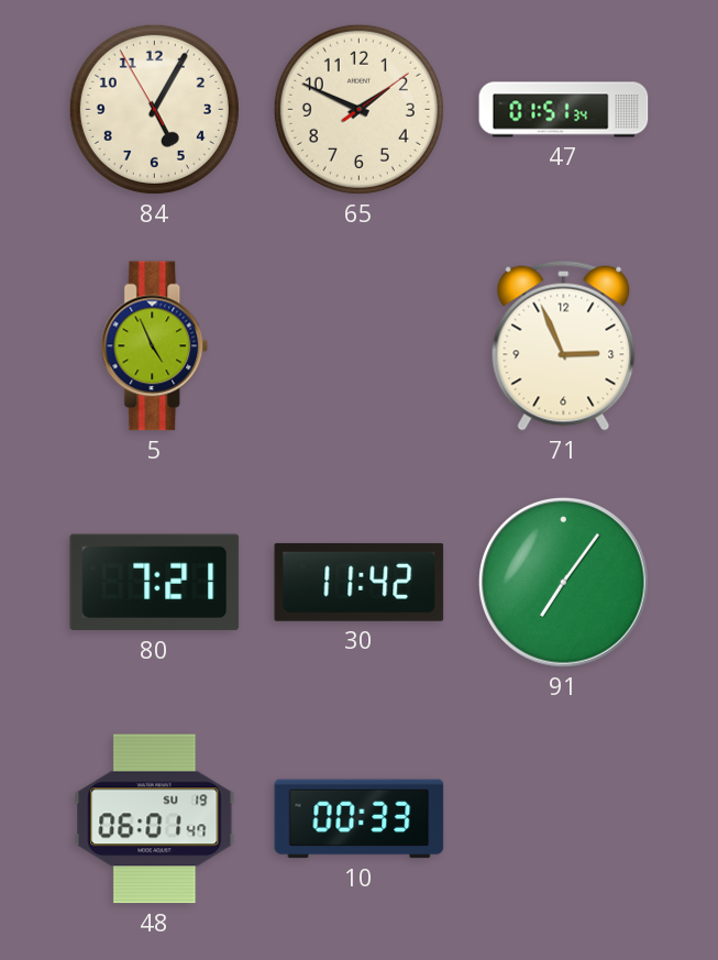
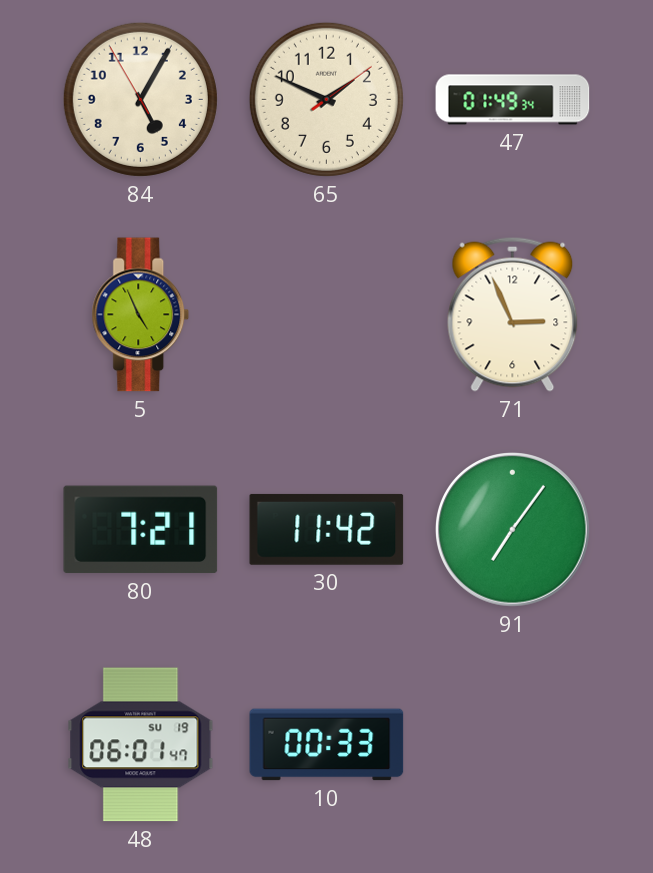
47: 01:51 -> 01:49
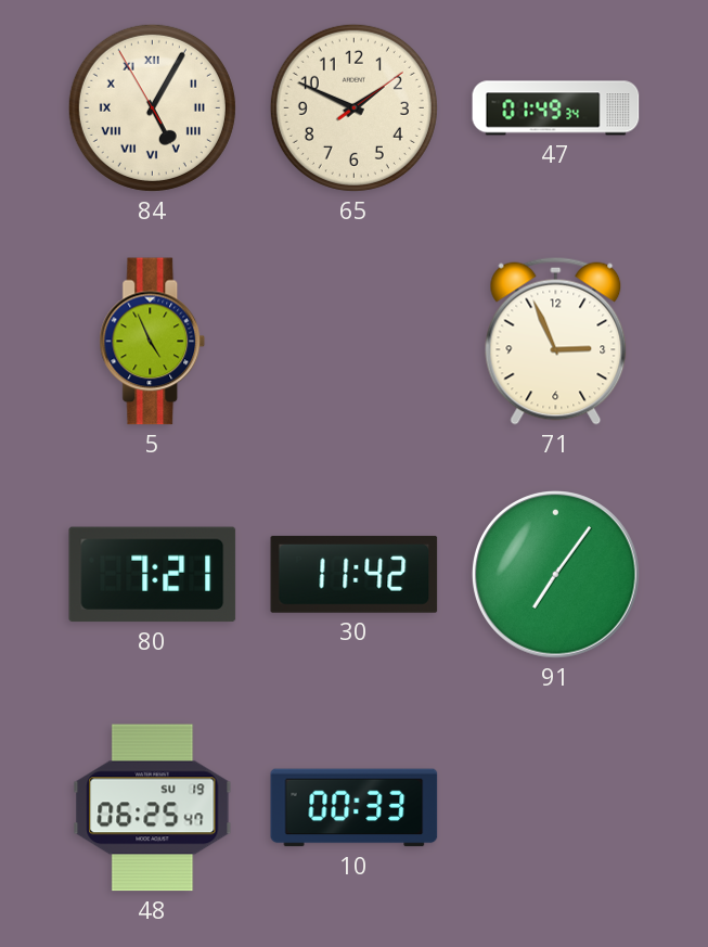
84 numerals: Arabic -> Roman
48: 06:01 -> 06:25
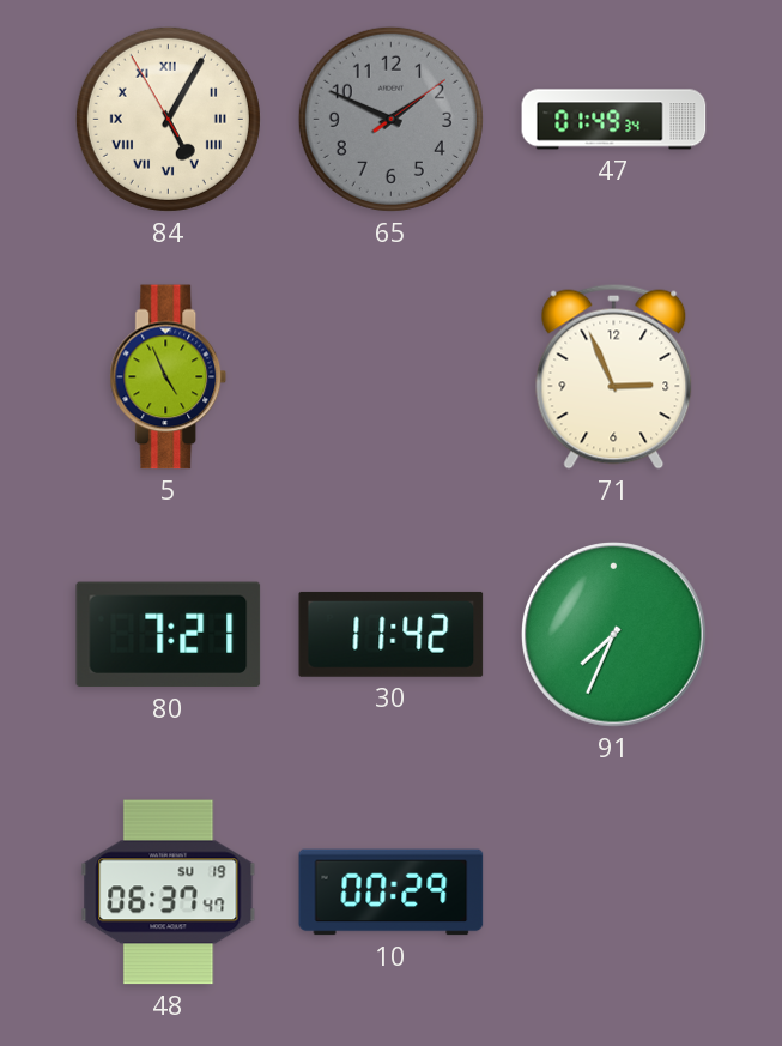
65 dial: cream -> grey
91: 7:06 -> 7:34
48: 06:25 -> 06:37
10: 00:33 -> 00:29
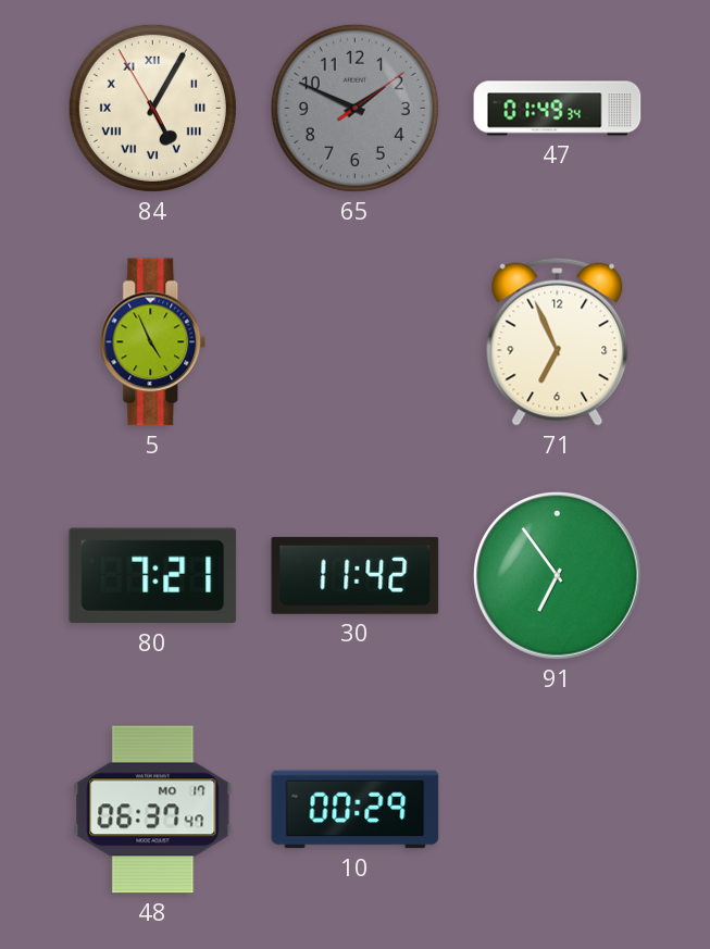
71: 2:56 -> 6:56
91: 7:34 -> 6:54
48 date: SU 19 -> MO 17
